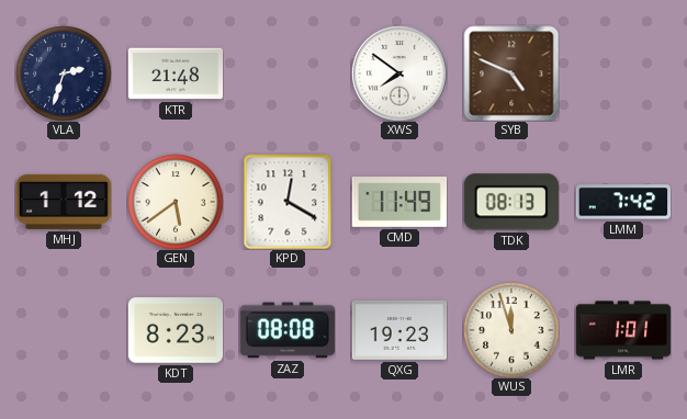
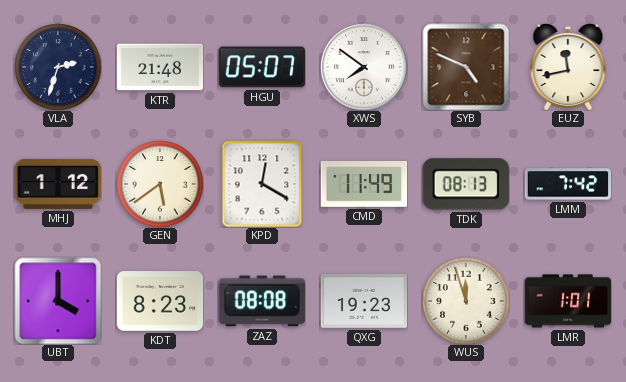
HGU: none -> 05:07
EUZ: none -> 11:43
UBT: none -> 4:00
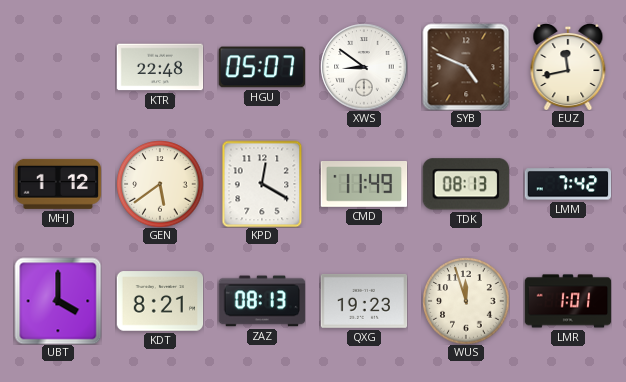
VLA: 2:33 -> none
KTR: 21:48 -> 22:48
XWS: 7:51 -> 8:51
KDT: 8:23 -> 8:21
ZAZ: 08:08 -> 08:13
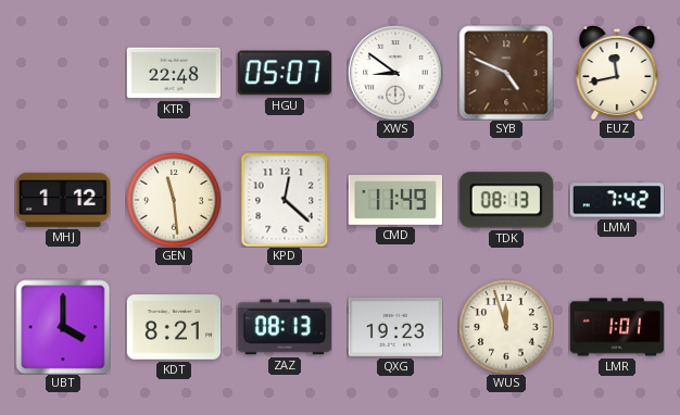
GEN: 5:39 -> 11:29
KPD: 12:20 -> 12:22
